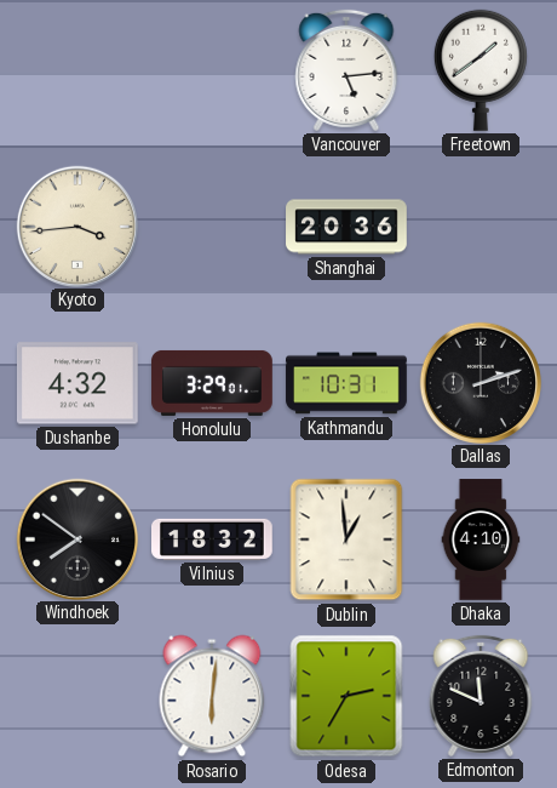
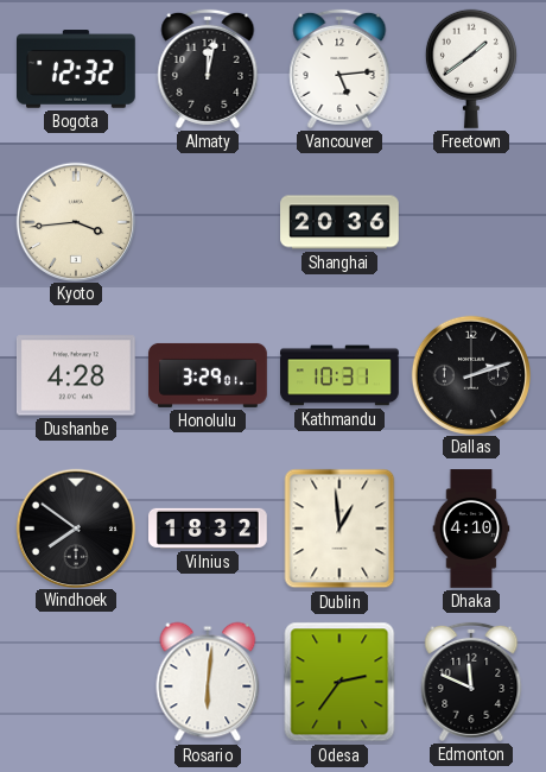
Bogota: none -> 12:32
Almaty: none -> 12:02
Dushanbe: 4:32 -> 4:28
Odesa: 2:35 -> 2:36
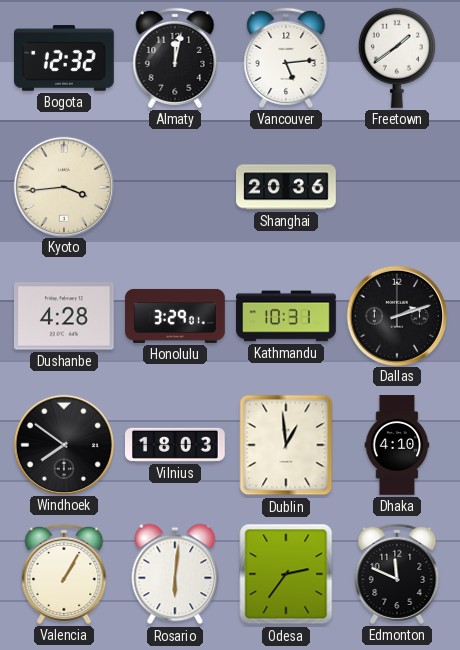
Vilnius: 18:32 -> 18:03
Valencia: none -> 1:05
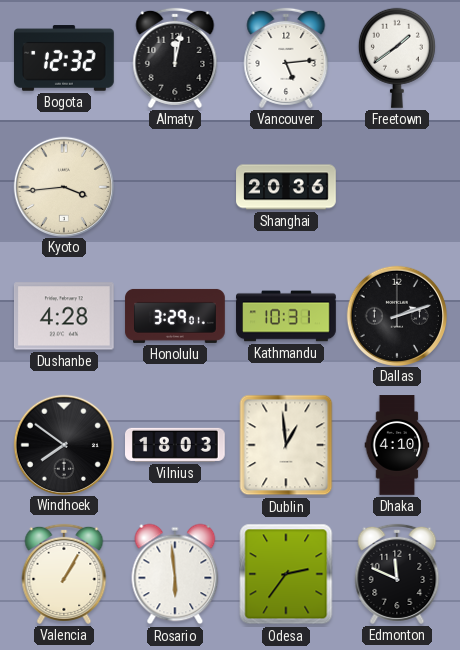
Rosario: 6:01 -> 5:59
